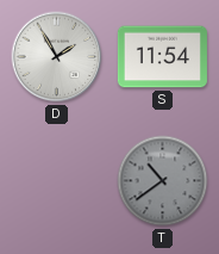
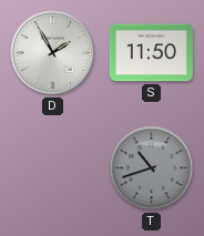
S: 11:54 -> 11:50
T: 10:39 -> 10:42
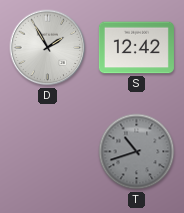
S: 11:50 -> 12:42
